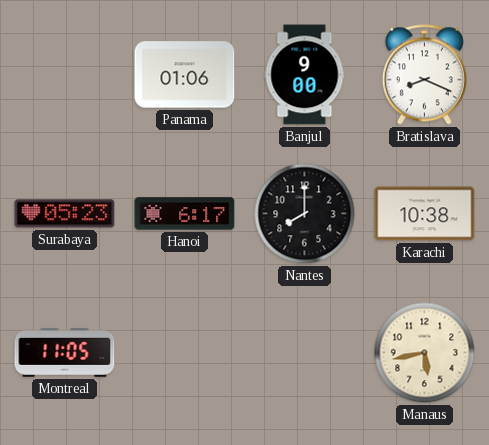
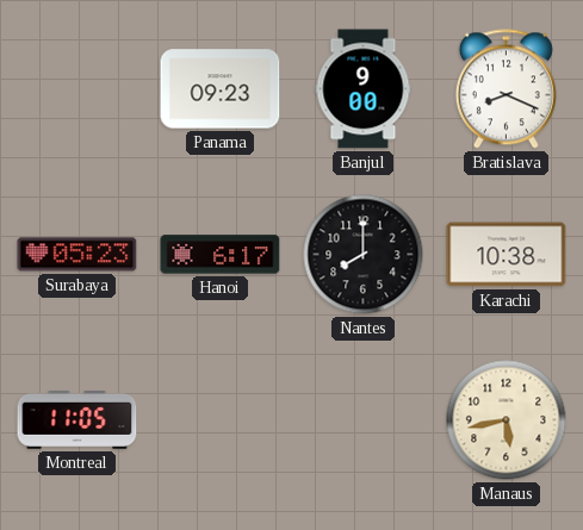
Panama: 01:06 -> 09:23
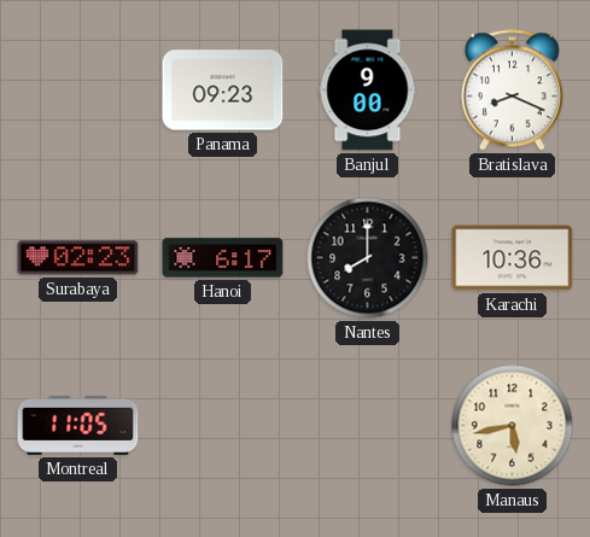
Surabaya: 05:23 -> 02:23
Karachi: 10:38 -> 10:36
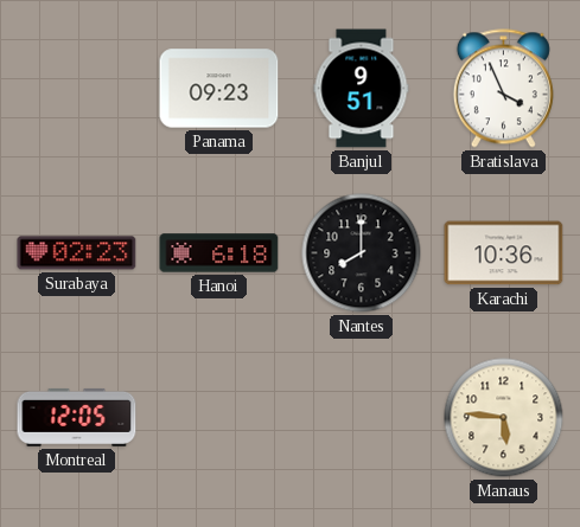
Banjul: 9:00 -> 9:51
Bratislava: 8:19 -> 3:56
Hanoi: 6:17 -> 6:18
Montreal: 11:05 -> 12:05
Manaus: 5:43 -> 5:46
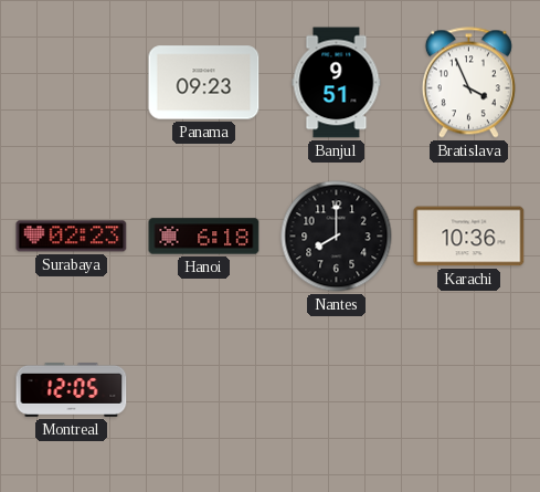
Manaus: 5:46 -> none
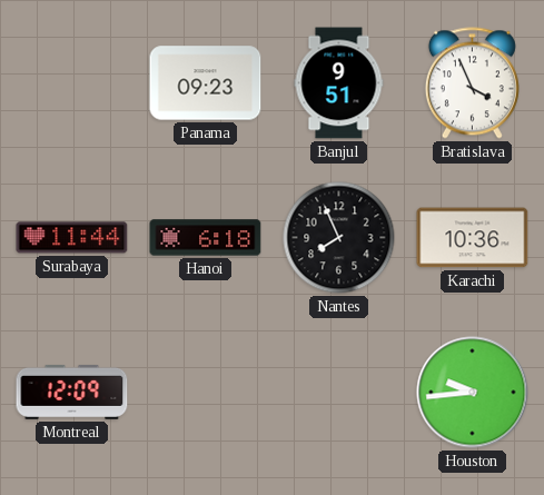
Surabaya: 02:23 -> 11:44
Nantes: 8:00 -> 7:56
Montreal: 12:05 -> 12:09
Houston: none -> 9:44
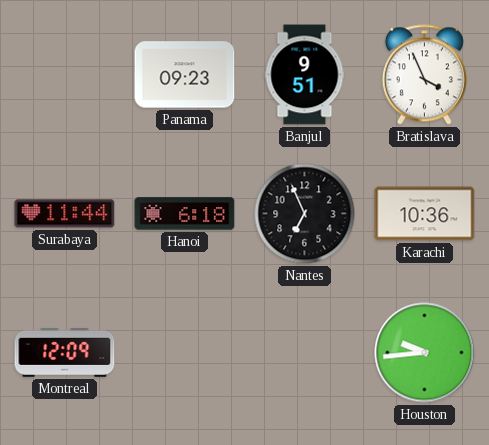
Nantes: 7:56 -> 6:56
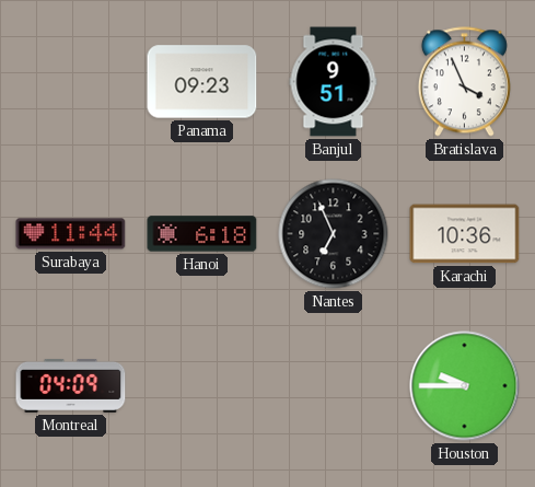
Montreal: 12:09 -> 04:09
Houston: 9:44 -> 9:45
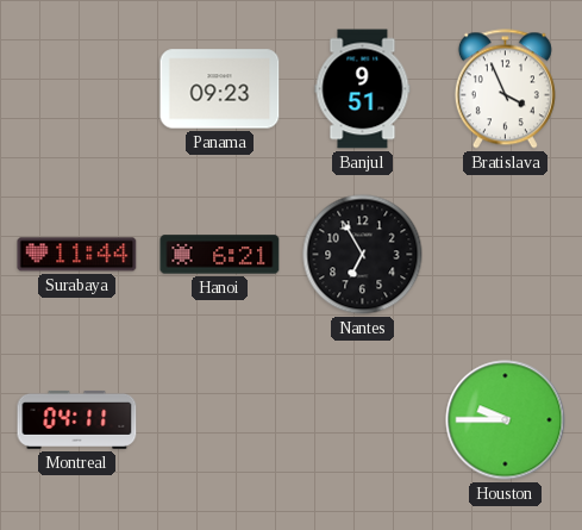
Hanoi: 6:18 -> 6:21
Nantes: 6:56 -> 6:55
Karachi: 10:36 -> none
Montreal: 04:09 -> 04:11
